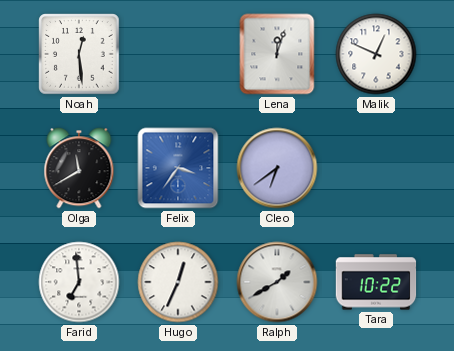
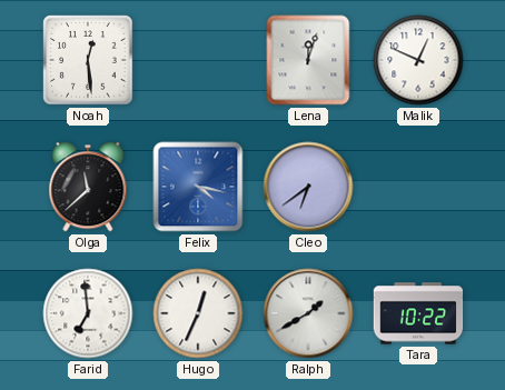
Olga: 11:40 -> 11:38
Felix: 3:36 -> 4:17
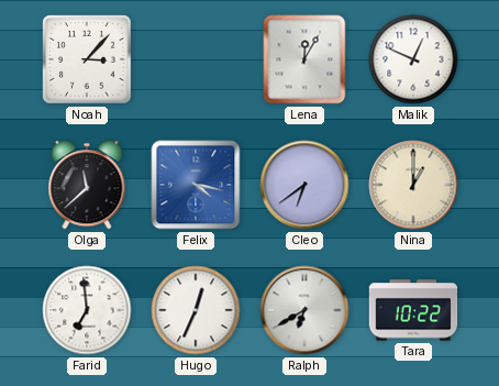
Noah: 12:29 -> 3:07
Lena: 12:03 -> 12:05
Nina: none -> 1:00
Ralph: 1:40 -> 6:40
